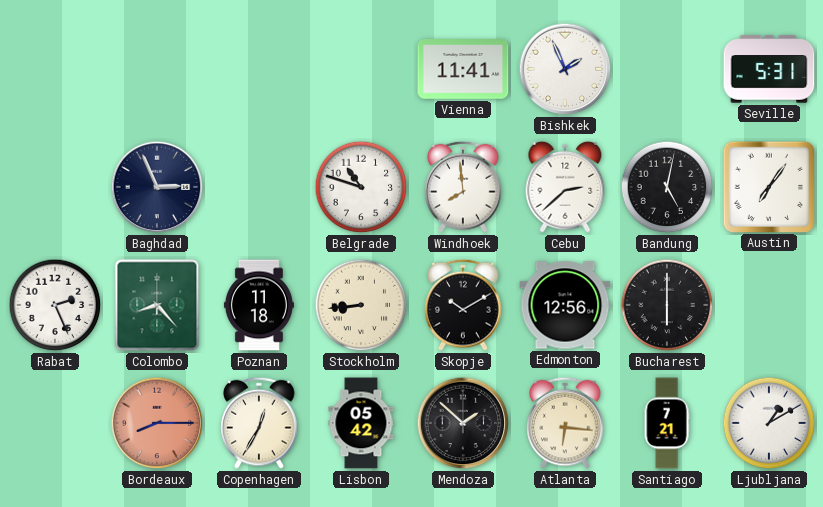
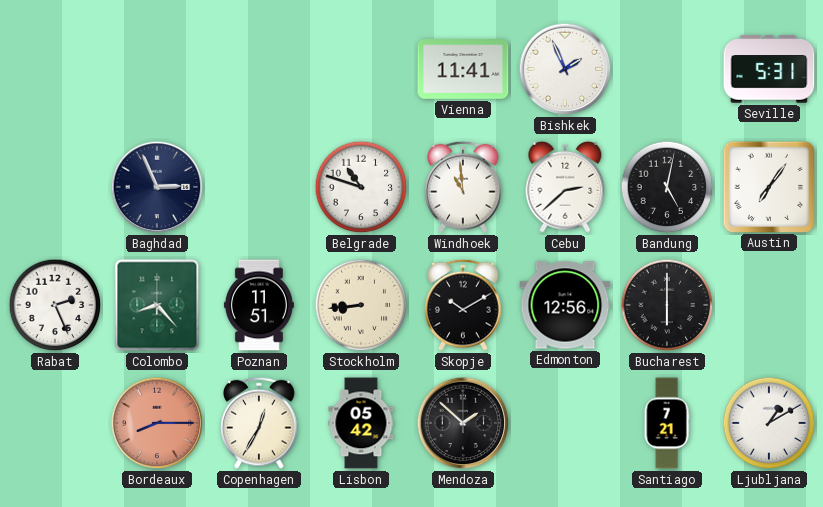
Windhoek: 7:59 -> 10:59
Poznan: 11:18 -> 11:51
Atlanta: 6:16 -> none
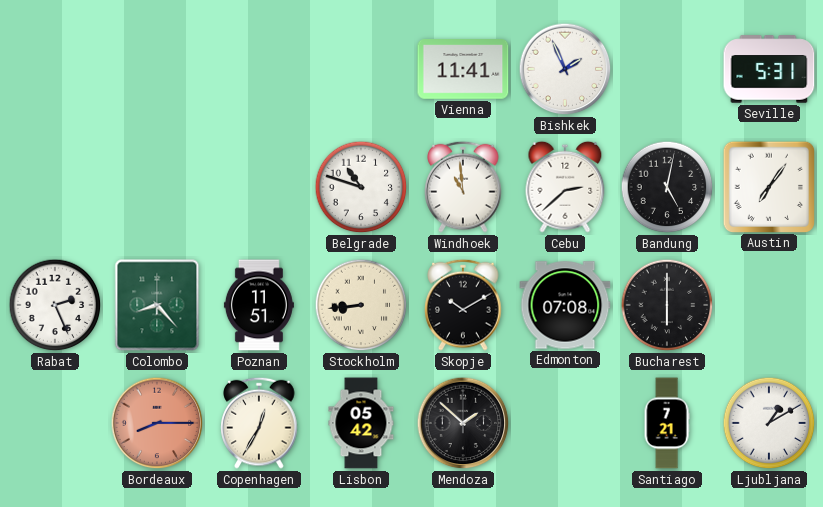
Baghdad: 2:56 -> none
Edmonton: 12:56 -> 07:08
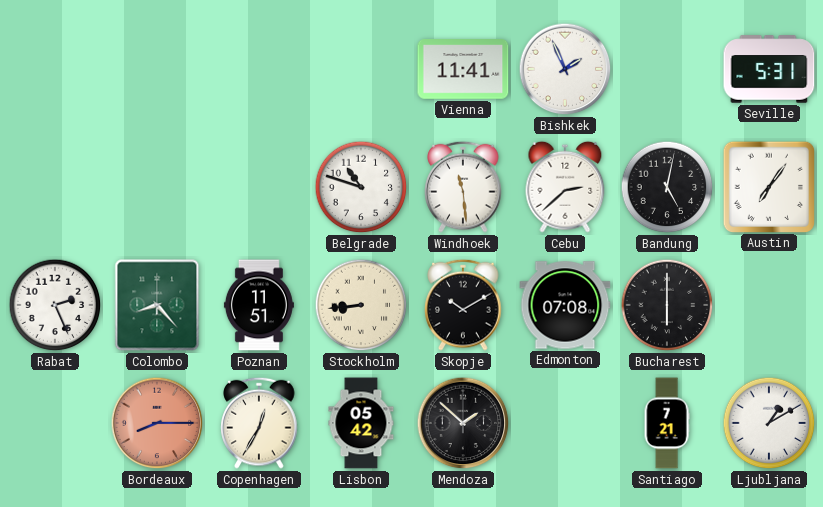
Windhoek: 10:59 -> 11:29
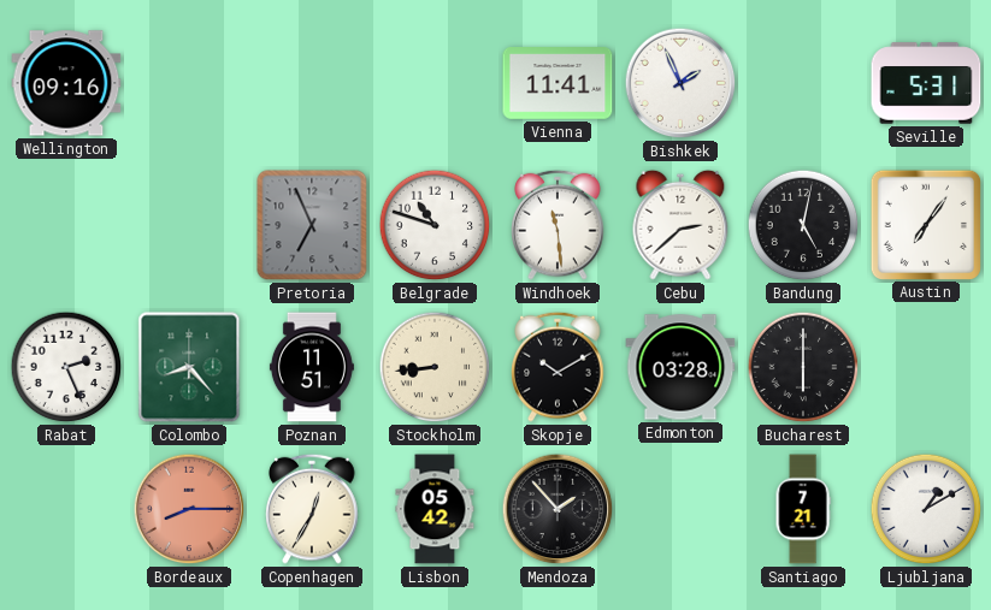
Wellington: none -> 09:16
Pretoria: none -> 6:56
Edmonton: 07:08 -> 03:28
Mendoza: 1:52 -> 1:53
